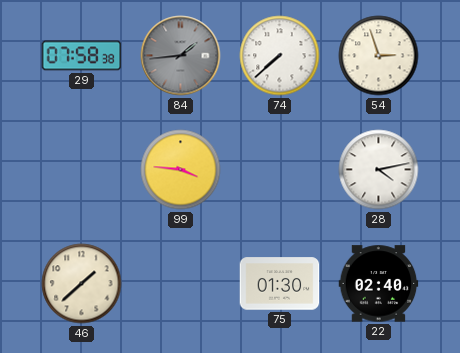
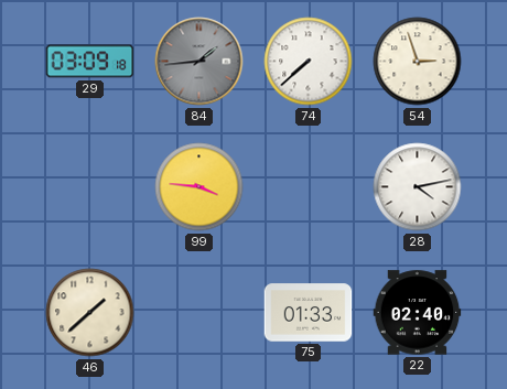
29: 07:58 -> 03:09
75: 01:30 -> 01:33
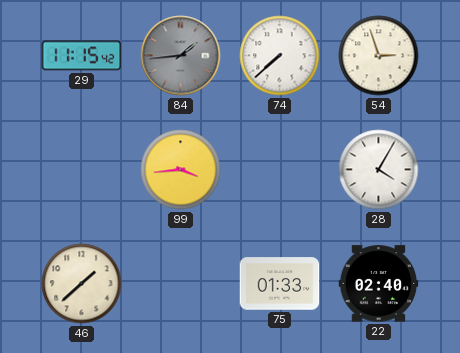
29: 03:09 -> 11:15
99: 3:46 -> 3:44
28: 4:13 -> 4:05
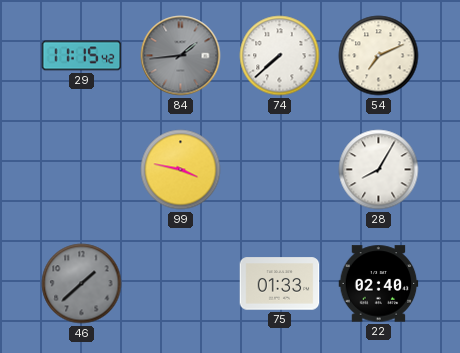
54: 2:57 -> 7:11
99: 3:44 -> 3:47
28: 4:05 -> 8:05
46 dial: cream -> grey
